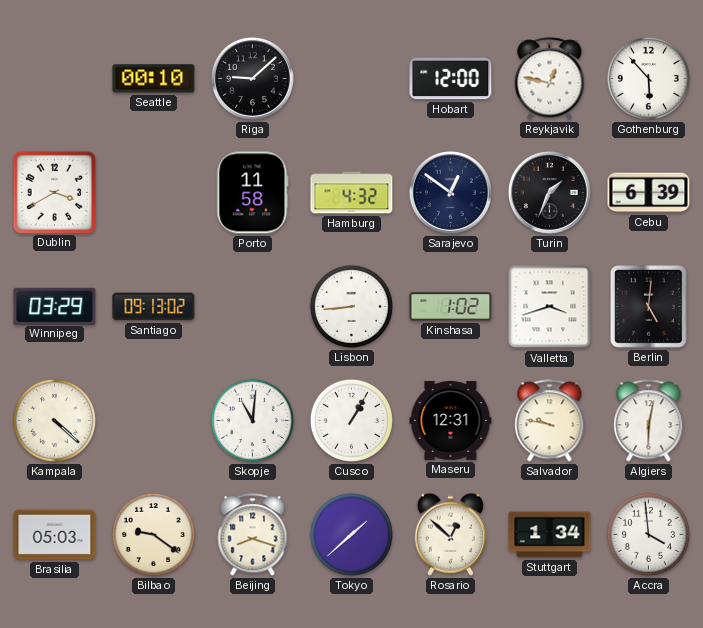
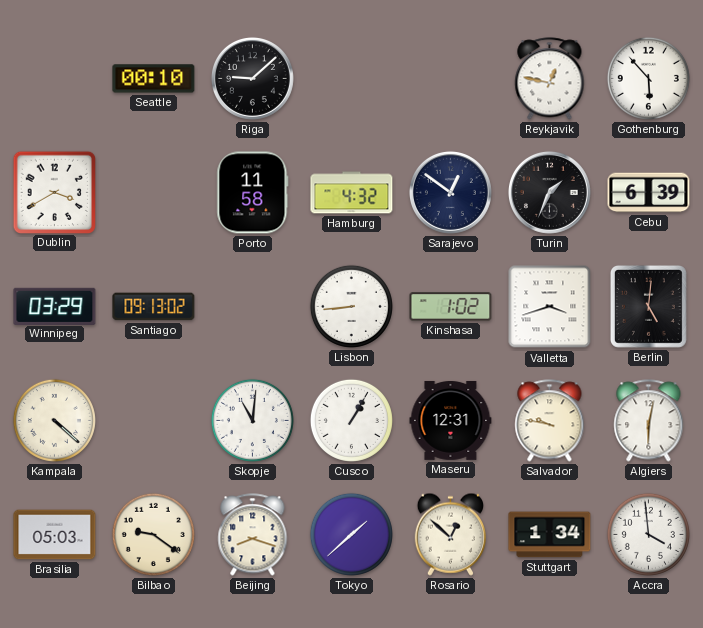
Hobart: 12:00 -> none
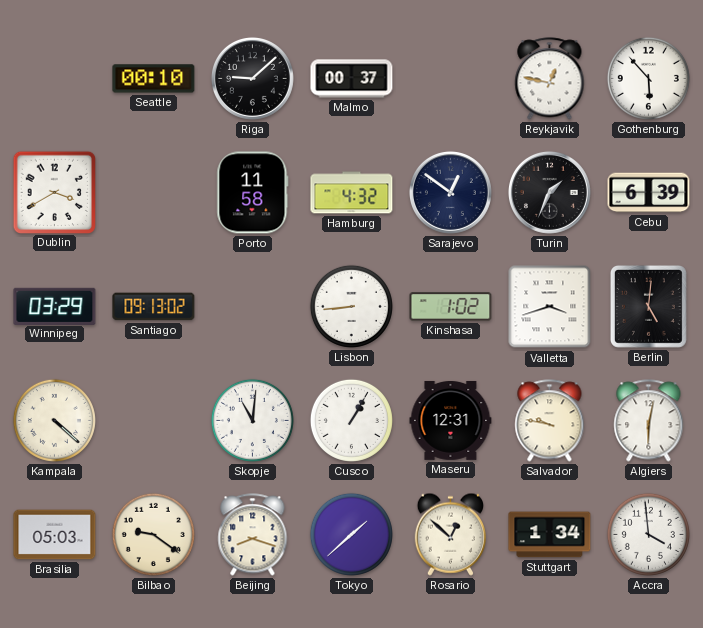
Malmo: none -> 00:37
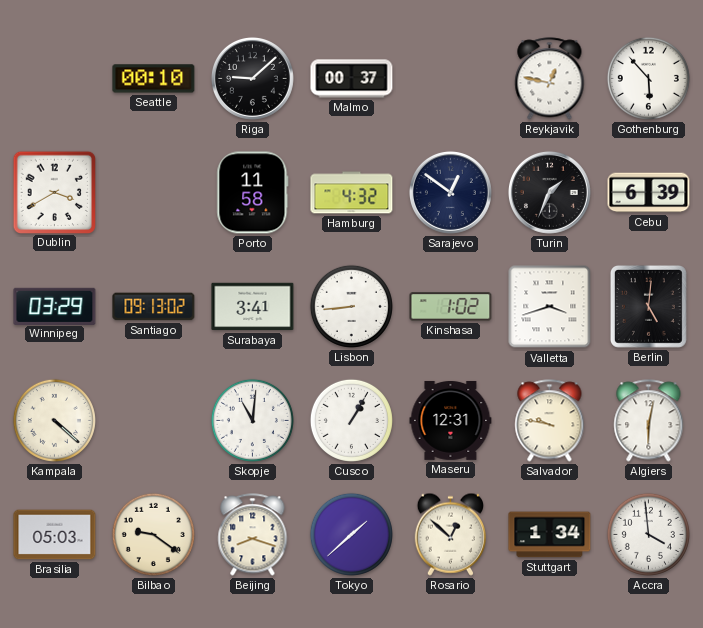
Surabaya: none -> 3:41
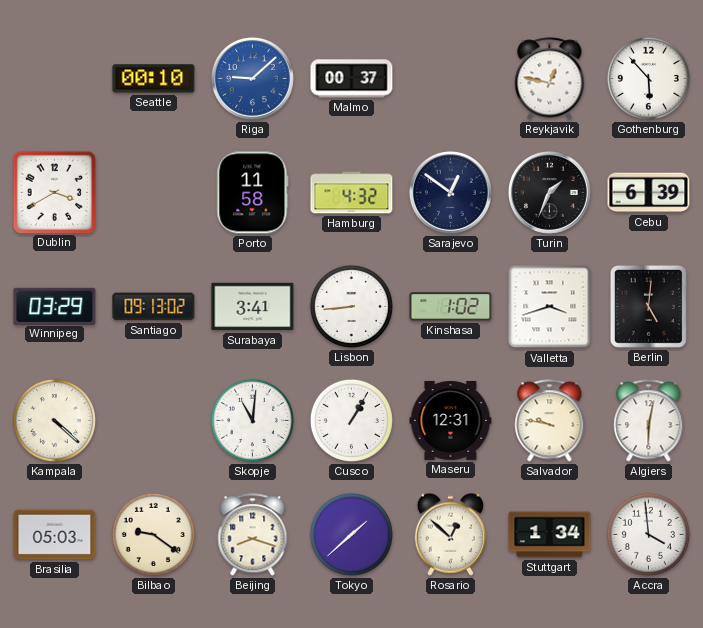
Riga dial: black -> blue
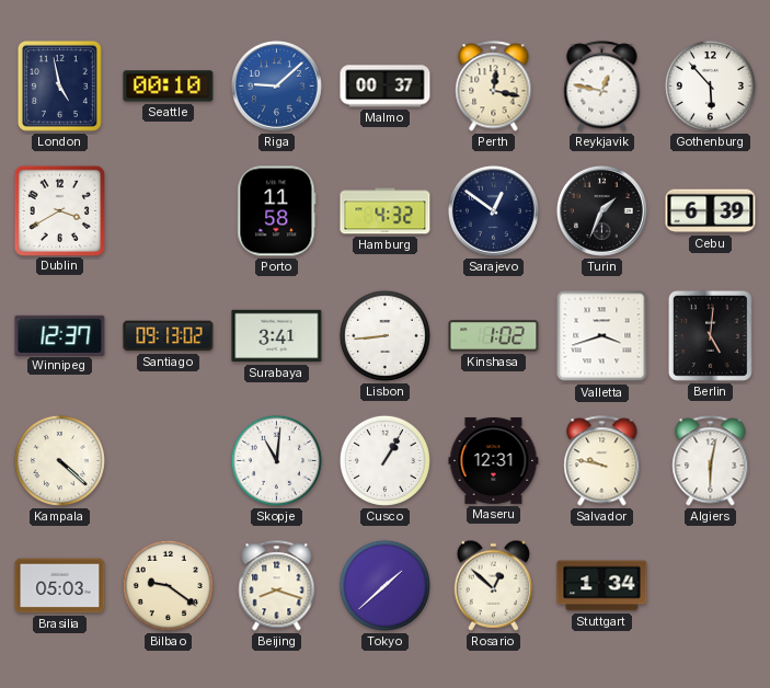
London: none -> 4:58
Perth: none -> 12:17
Winnipeg: 03:29 -> 12:37
Accra: 3:59 -> none
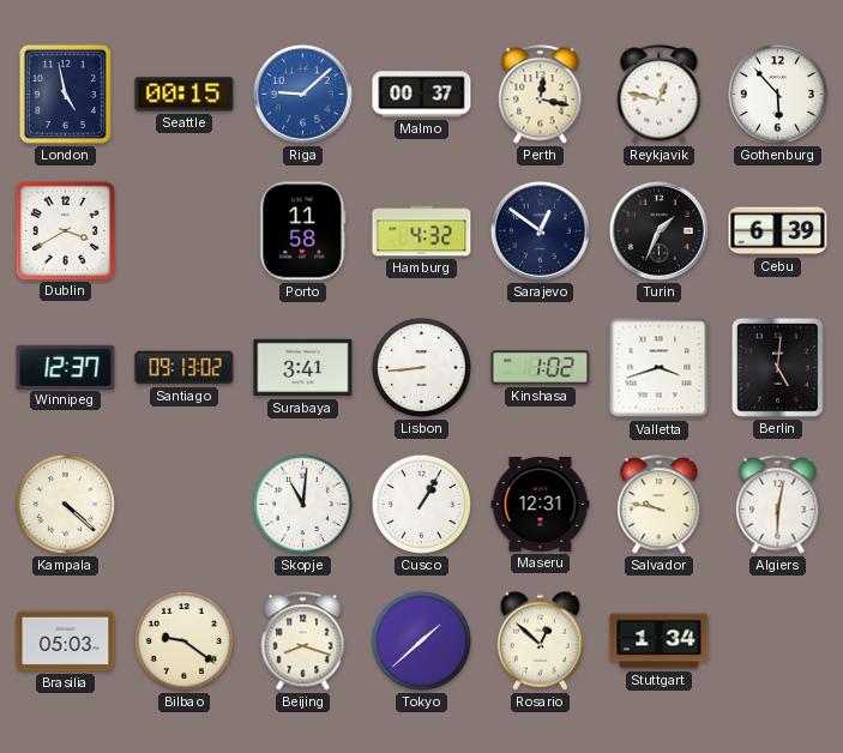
Seattle: 00:10 -> 00:15
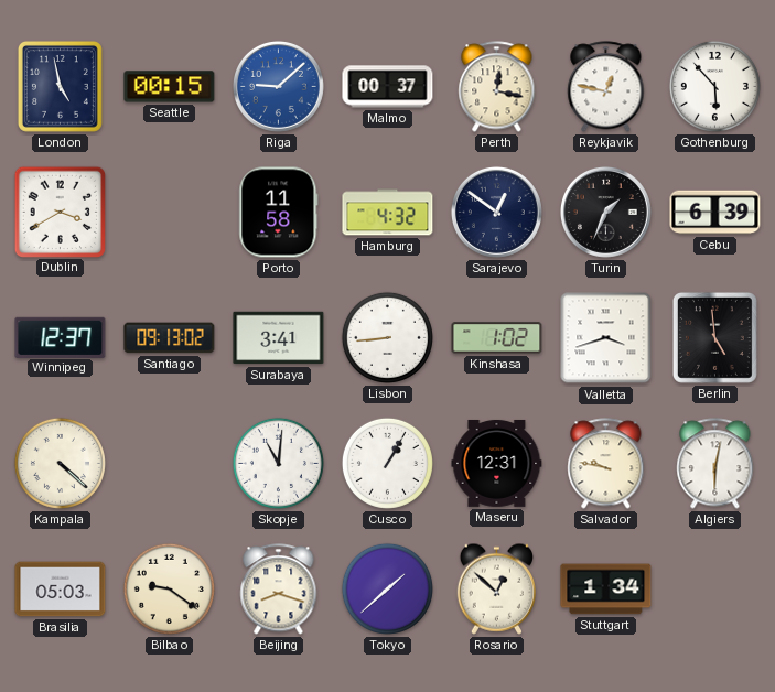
Berlin: 5:01 -> 4:59
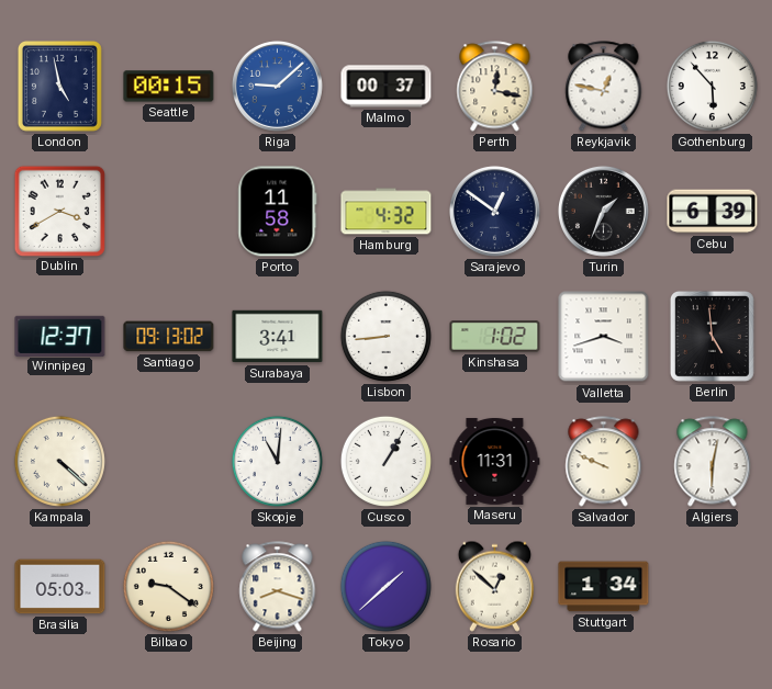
Maseru: 12:31 -> 11:31
Salvador: 9:47 -> 9:49
